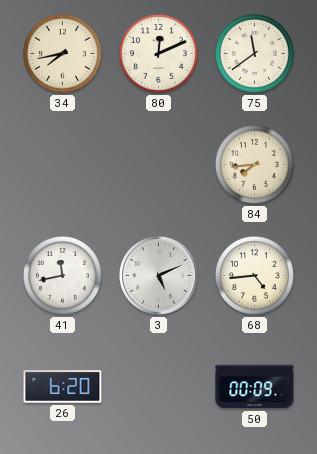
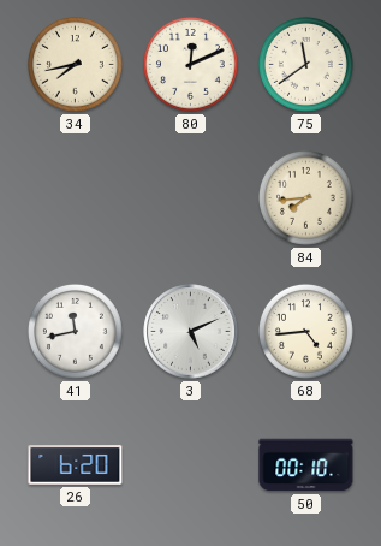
50: 00:09 -> 00:10
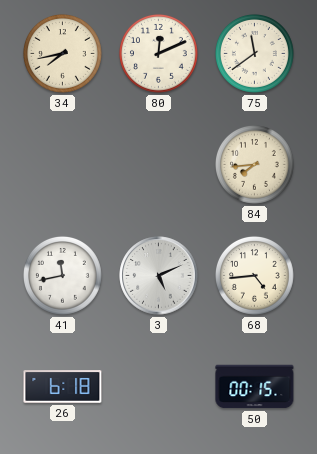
26: 6:20 -> 6:18
50: 00:10 -> 00:15
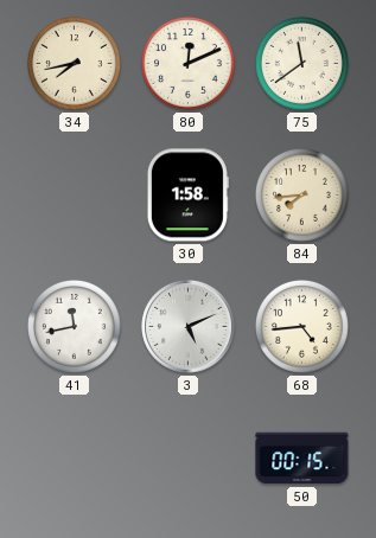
30: none -> 1:58
26: 6:18 -> none
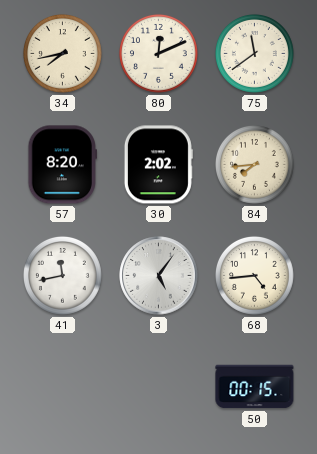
57: none -> 8:20
30: 1:58 -> 2:02
3: 5:11 -> 5:06
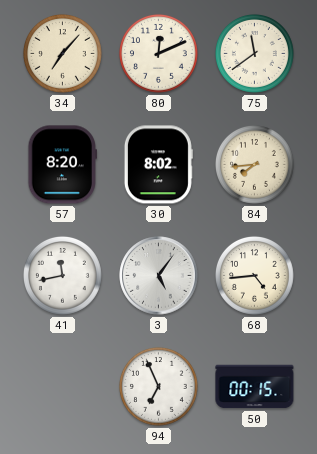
34: 7:43 -> 7:07
30: 2:02 -> 8:02
94: none -> 6:56
